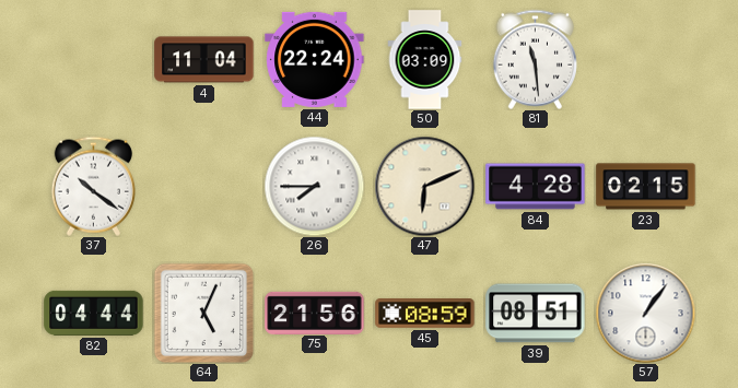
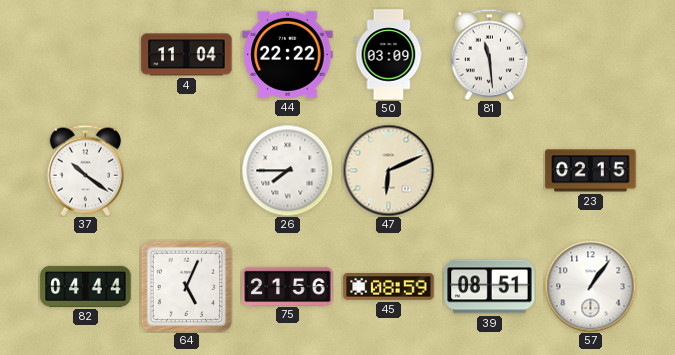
44: 22:24 -> 22:22
84: 4:28 -> none
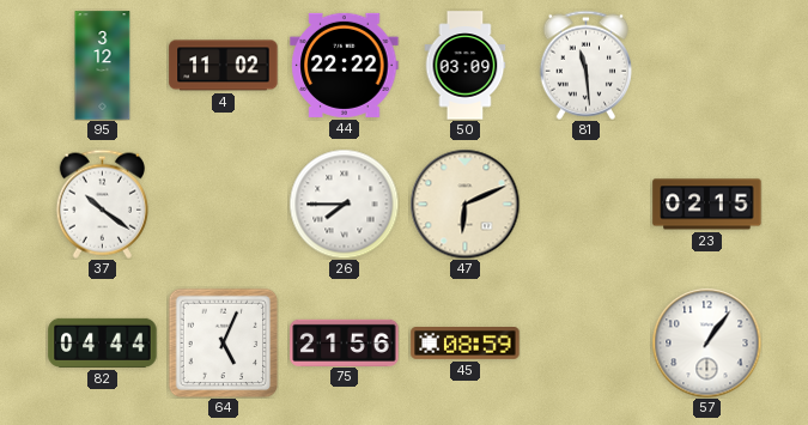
95: none -> 3:12
4: 11:04 -> 11:02
39: 08:51 -> none
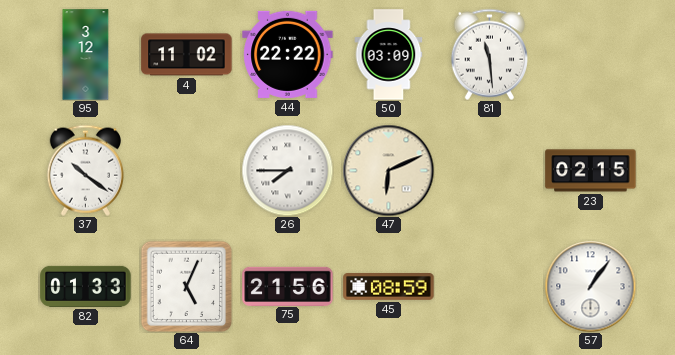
82: 04:44 -> 01:33
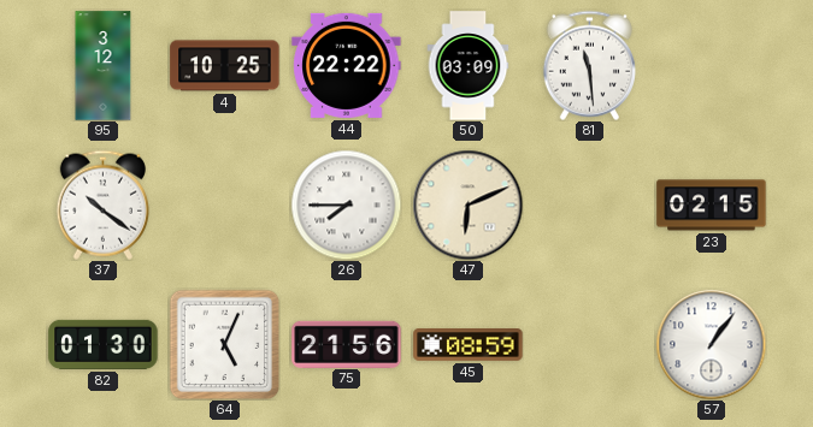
4: 11:02 -> 10:25
82: 01:33 -> 01:30
